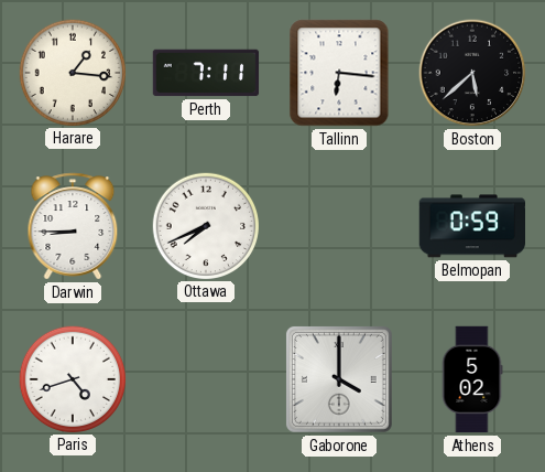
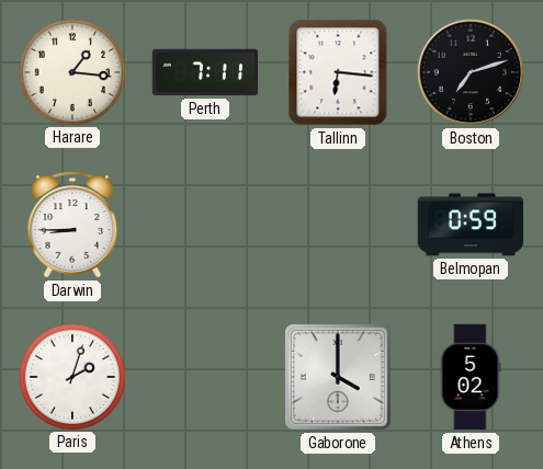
Boston: 5:38 -> 7:12
Ottawa: 7:41 -> none
Paris: 4:42 -> 2:03
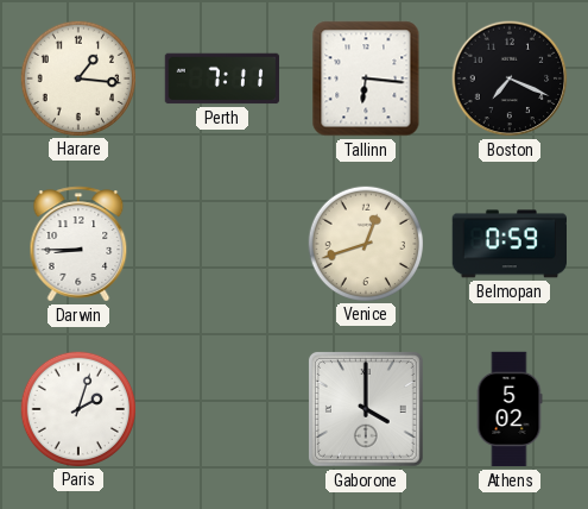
Boston: 7:12 -> 7:19
Venice: none -> 12:42
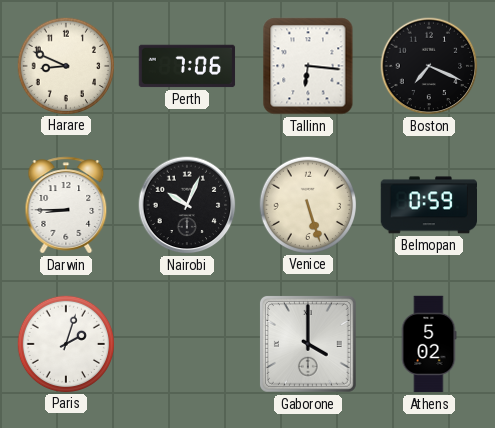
Harare: 1:16 -> 8:49
Perth: 7:11 -> 7:06
Nairobi: none -> 10:04
Venice: 12:42 -> 5:27
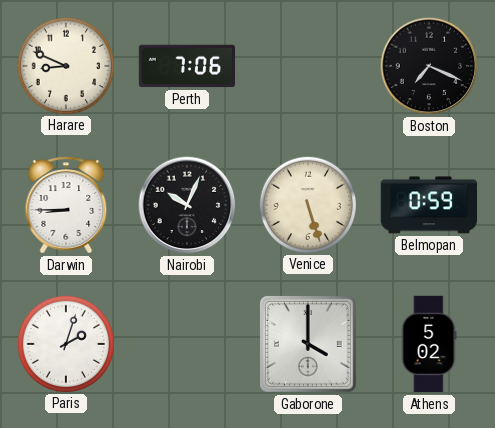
Tallinn: 6:16 -> none
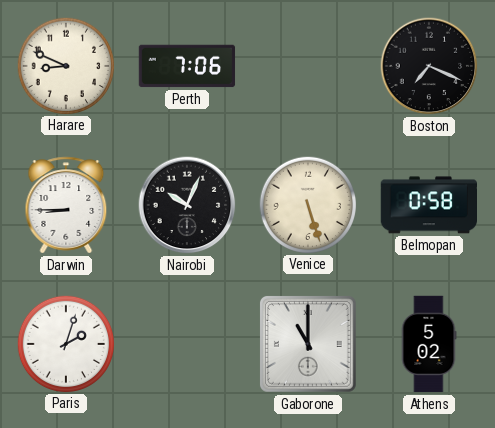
Belmopan: 0:59 -> 0:58
Gaborone: 4:00 -> 11:00
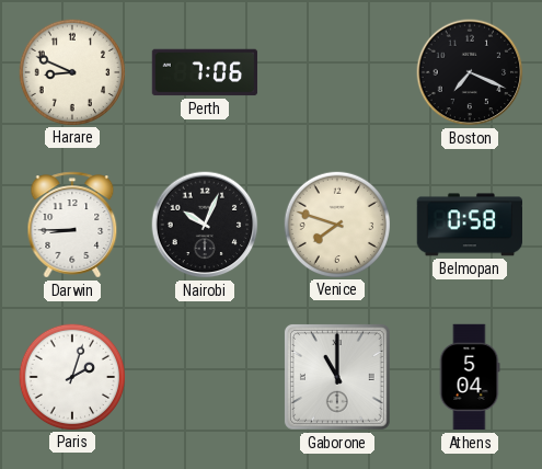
Venice: 5:27 -> 7:48
Athens: 5:02 -> 5:04
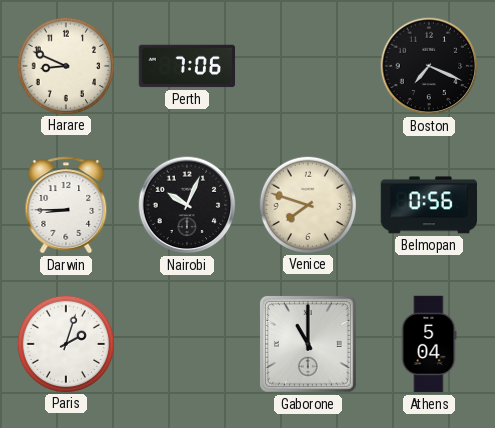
Belmopan: 0:58 -> 0:56
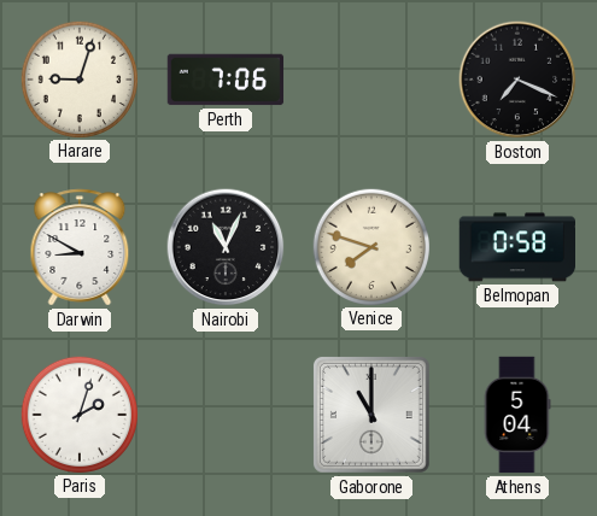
Harare: 8:49 -> 9:03
Darwin: 8:45 -> 8:50
Nairobi: 10:04 -> 11:04
Belmopan: 0:56 -> 0:58
